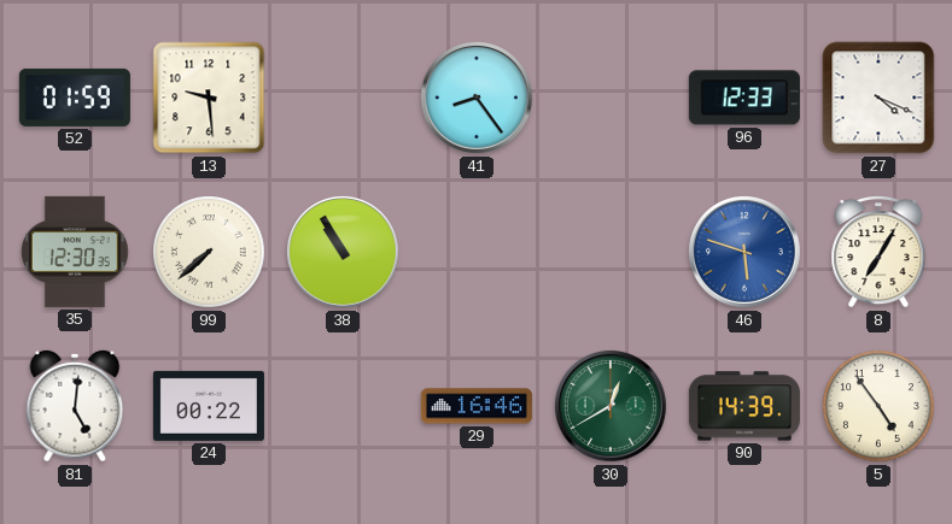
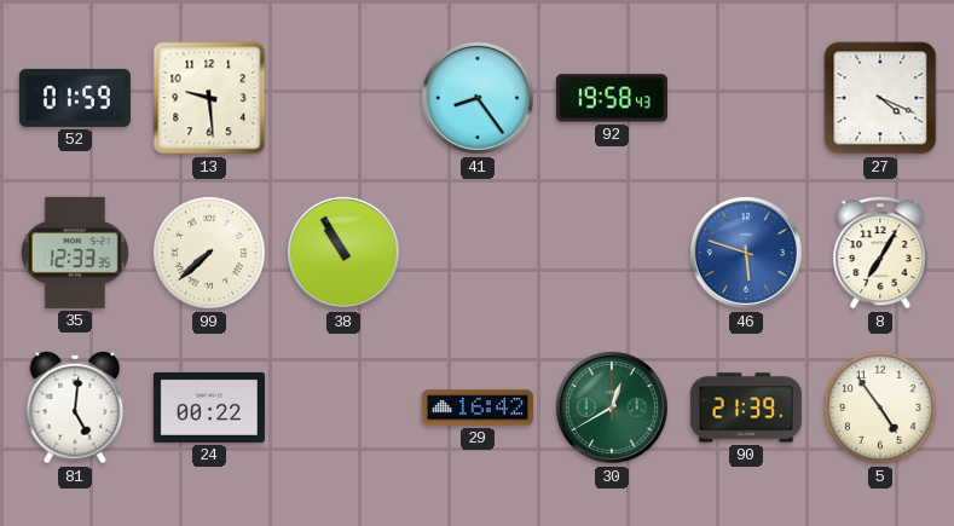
92: none -> 19:58
96: 12:33 -> none
35: 12:30 -> 12:33
29: 16:46 -> 16:42
90: 14:39 -> 21:39
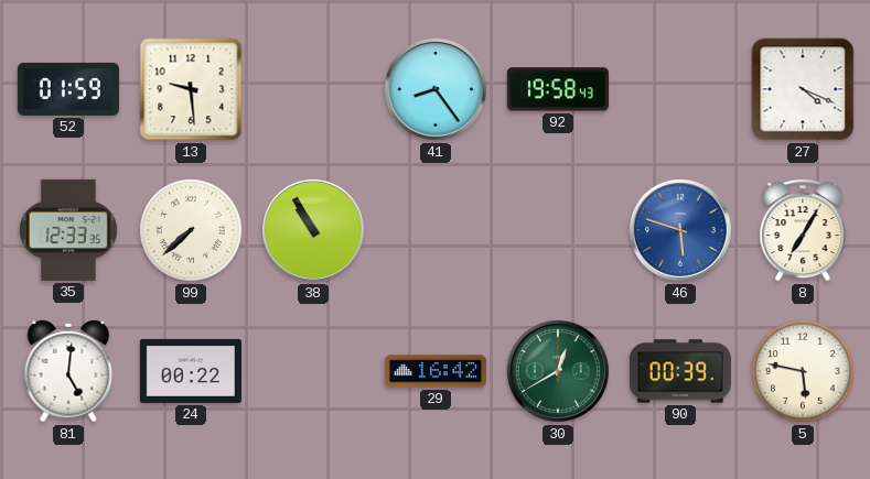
90: 21:39 -> 00:39
5: 4:54 -> 5:47
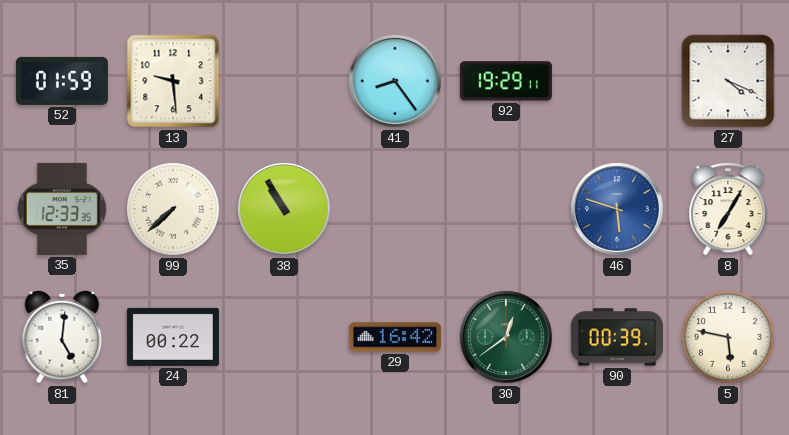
92: 19:58 -> 19:29
30: 12:40 -> 12:39
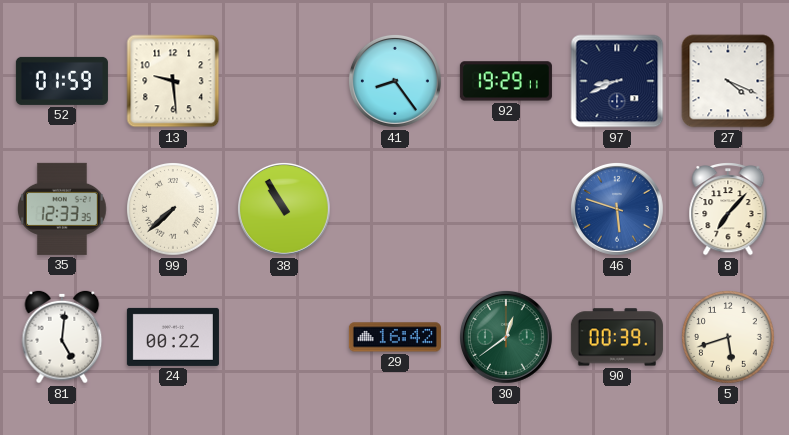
97: none -> 8:41
8: 7:05 -> 7:07
5: 5:47 -> 5:42
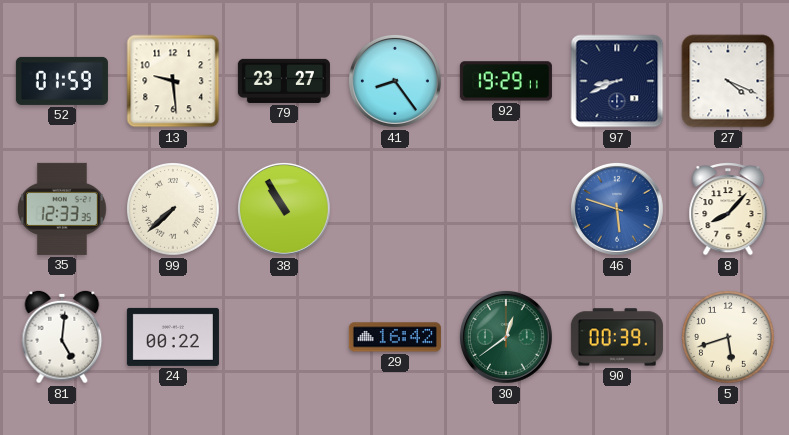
79: none -> 23:27
8: 7:07 -> 8:07
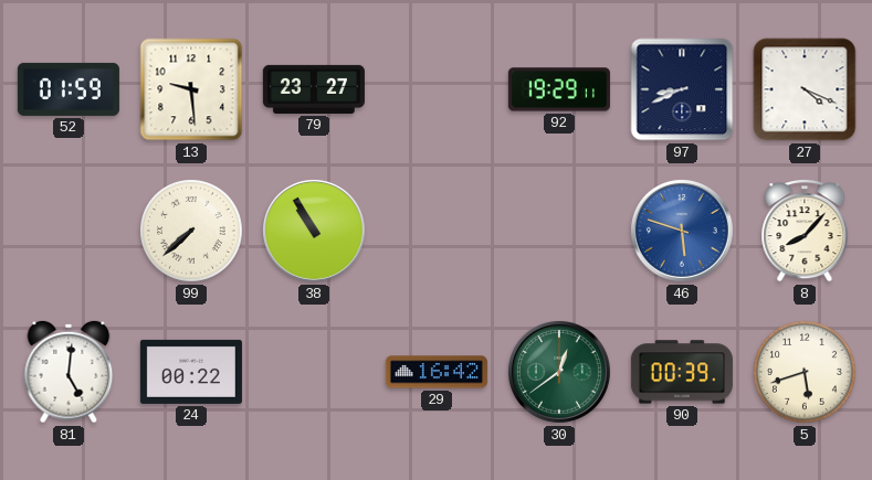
41: 8:24 -> none
35: 12:33 -> none
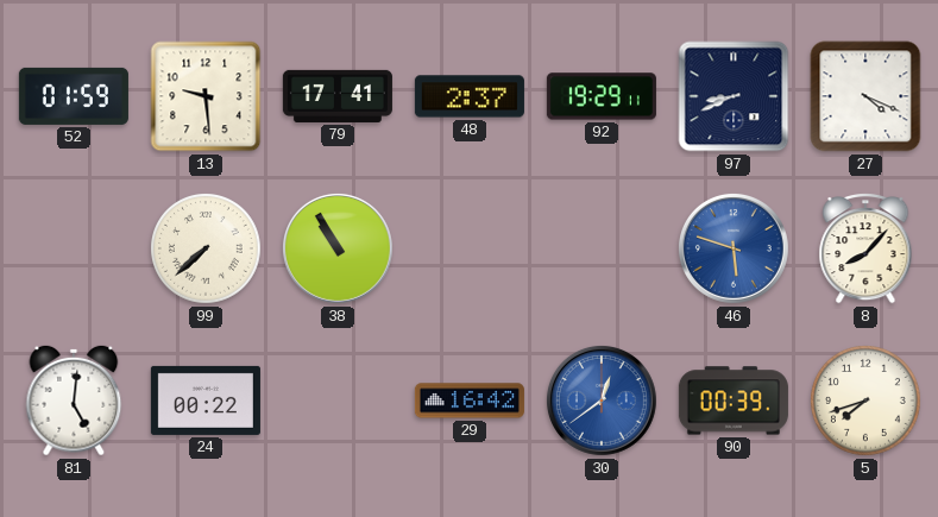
79: 23:27 -> 17:41
48: none -> 2:37
30 dial: green -> blue
5: 5:42 -> 7:42
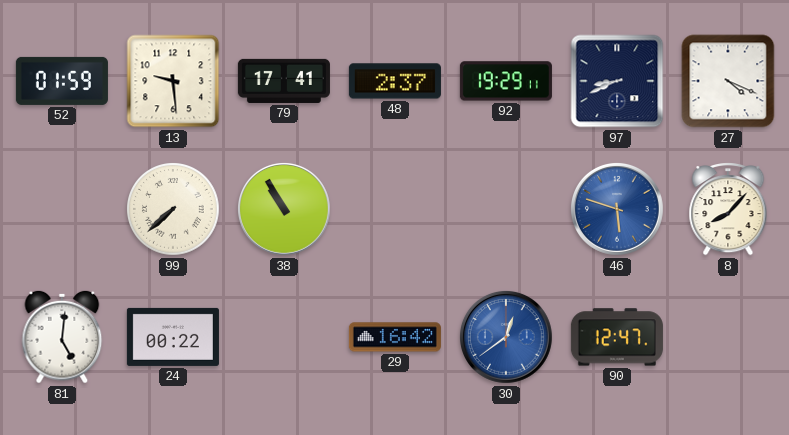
90: 00:39 -> 12:47
5: 7:42 -> none
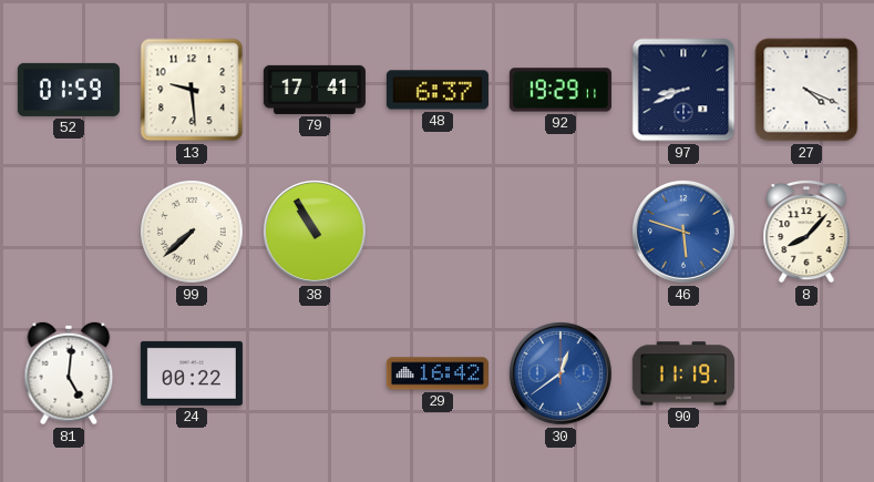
48: 2:37 -> 6:37
90: 12:47 -> 11:19
